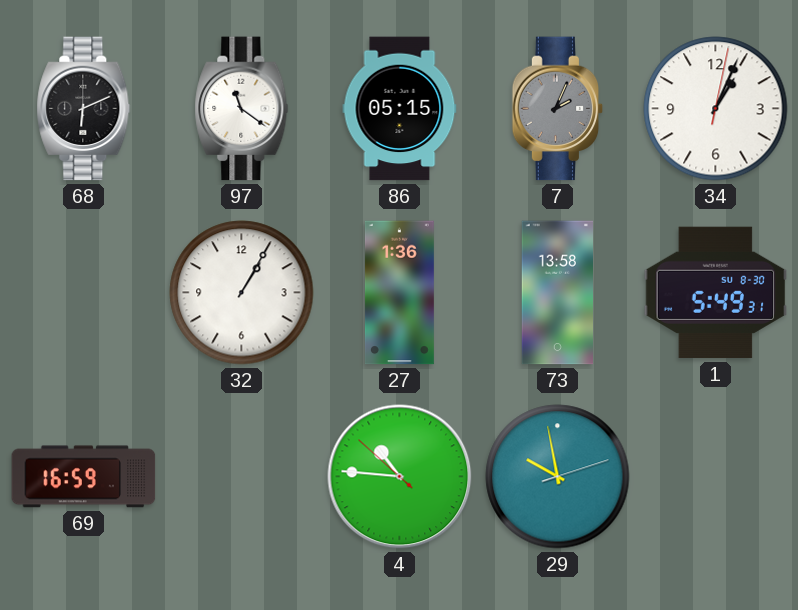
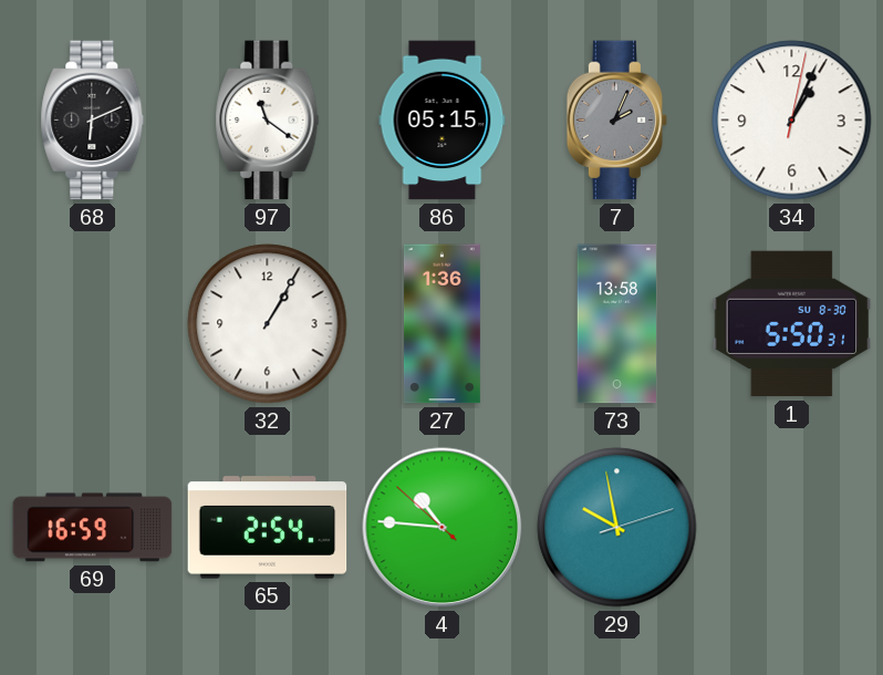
1: 5:49 -> 5:50
65: none -> 2:54
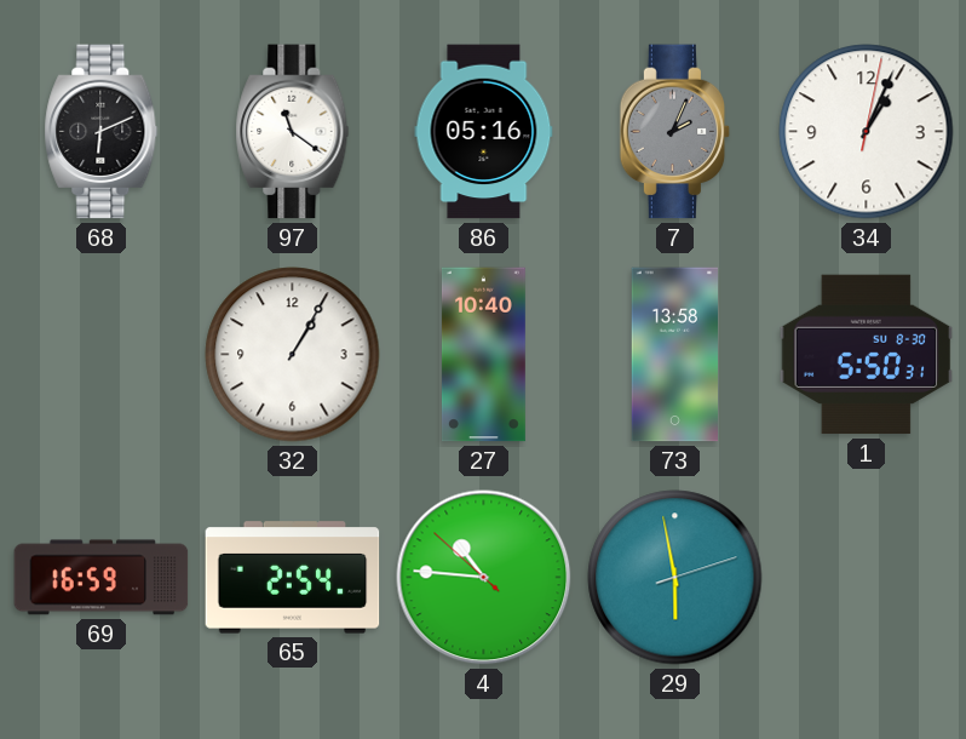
86: 05:15 -> 05:16
27: 1:36 -> 10:40
29: 9:58 -> 5:58
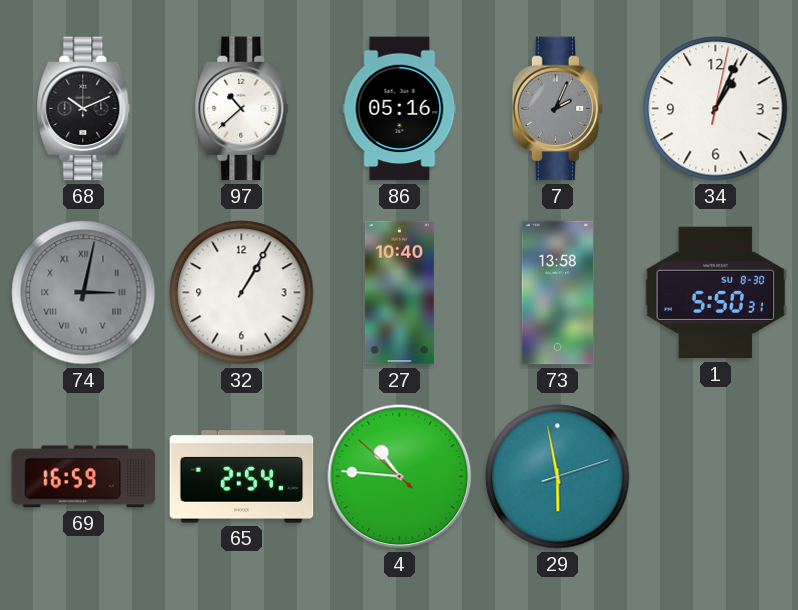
68: 6:11 -> 10:11
97: 11:21 -> 10:38
74: none -> 3:02
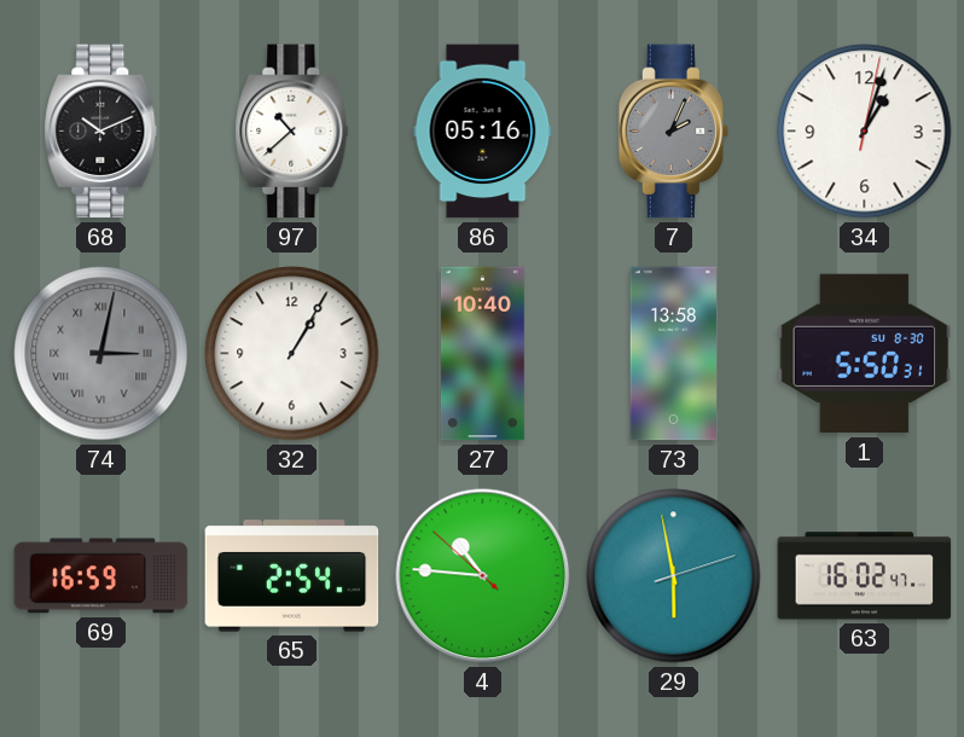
34: 1:04 -> 1:03
63: none -> 16:02
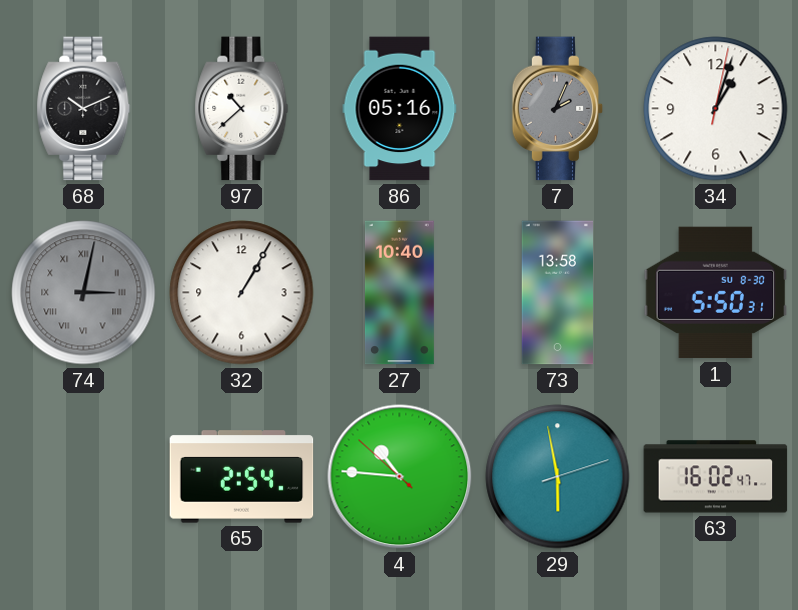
69: 16:59 -> none
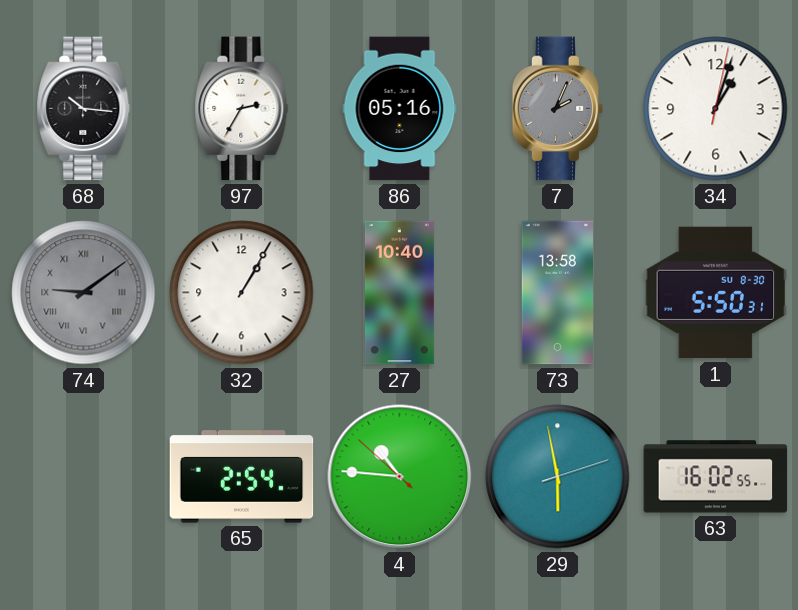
68: 10:11 -> 10:16
97: 10:38 -> 2:35
74: 3:02 -> 9:09
63: 16:02:47 -> 16:02:55
